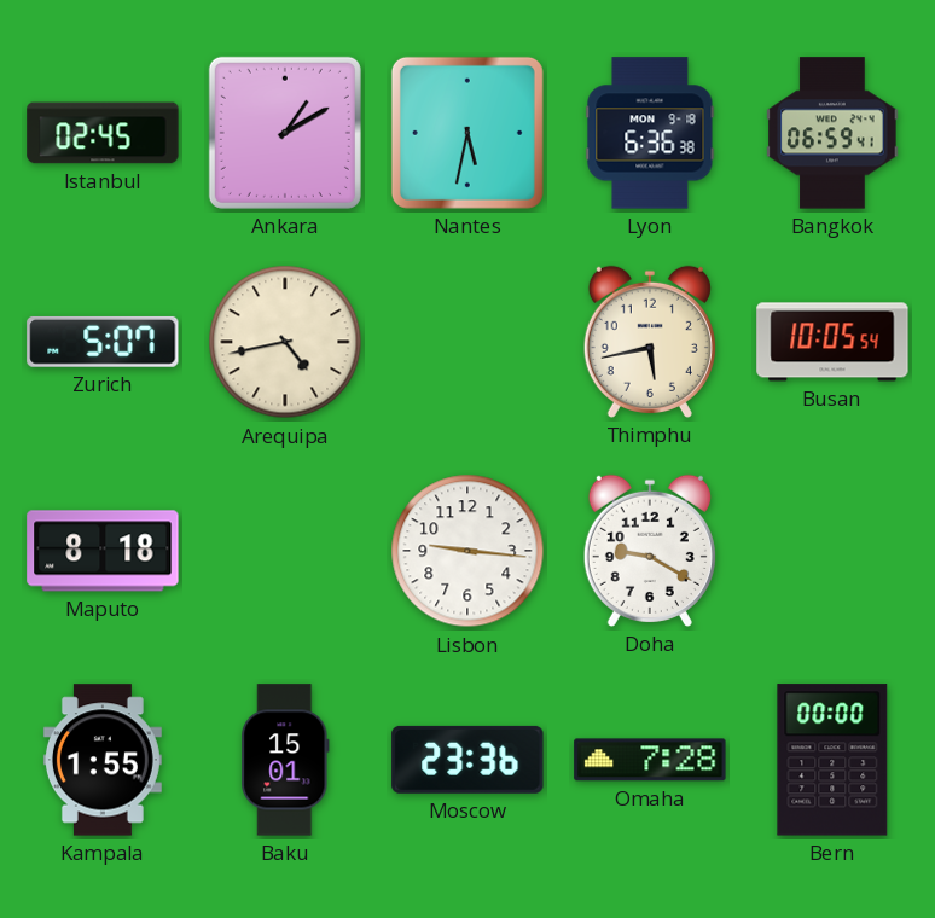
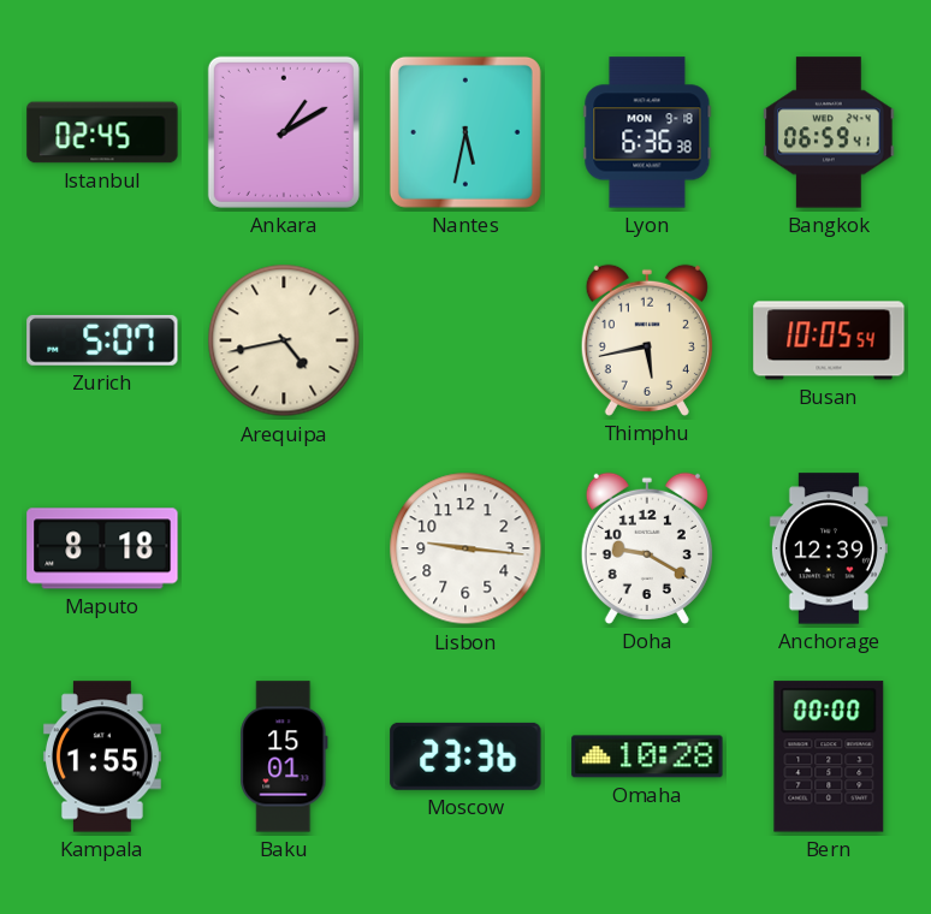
Anchorage: none -> 12:39
Omaha: 7:28 -> 10:28
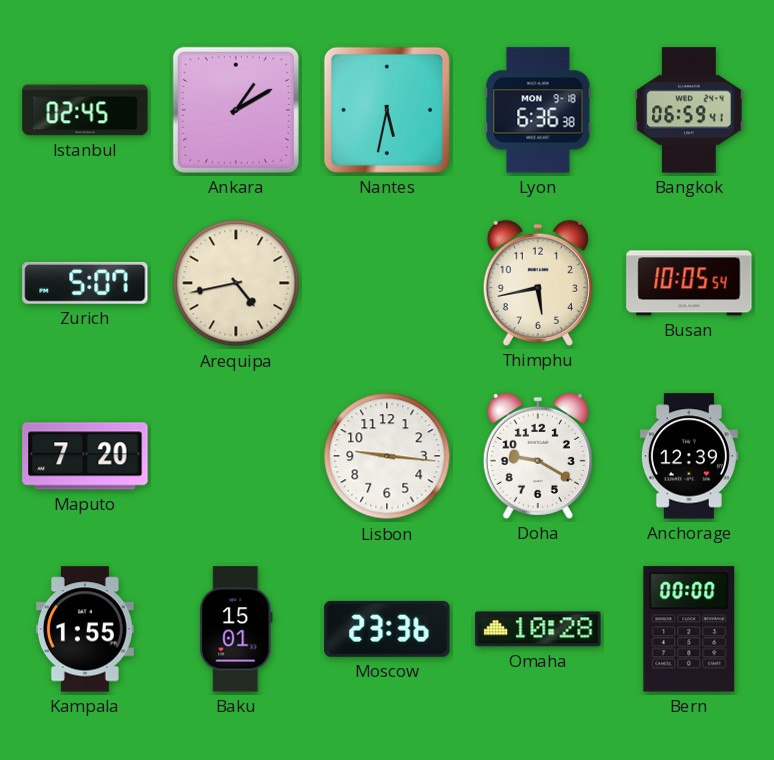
Maputo: 8:18 -> 7:20
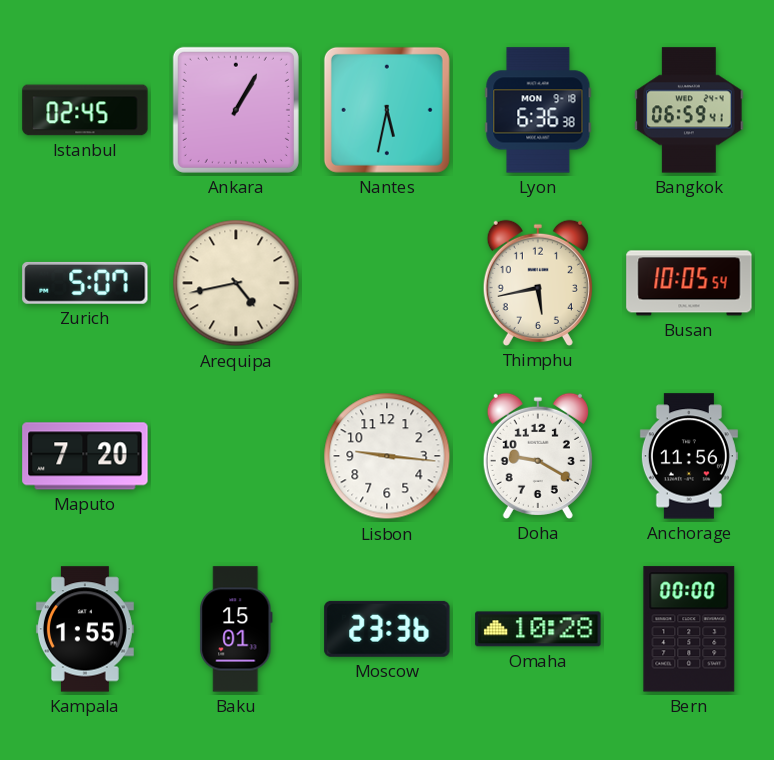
Ankara: 1:10 -> 1:05
Anchorage: 12:39 -> 11:56
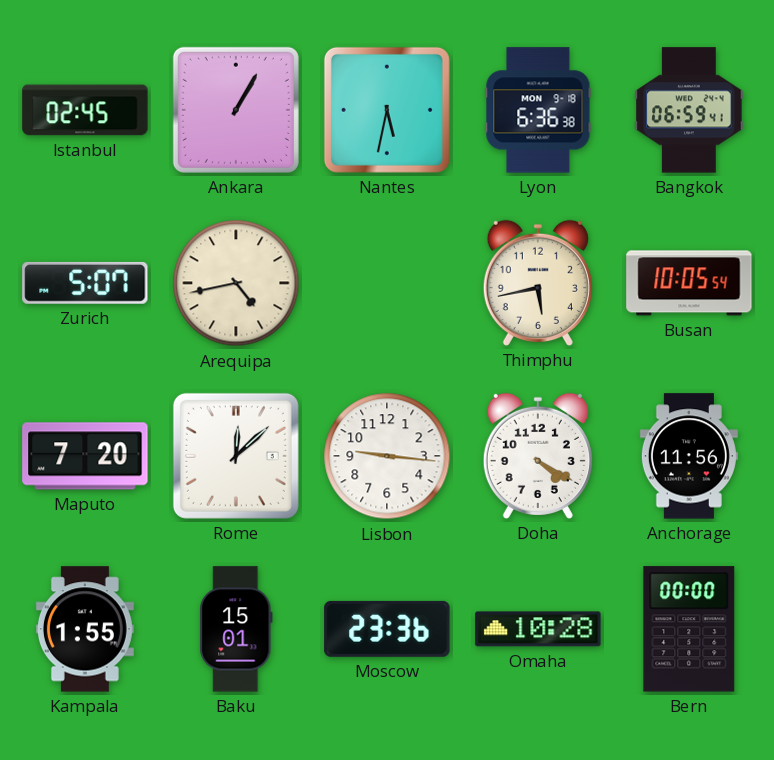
Rome: none -> 12:08
Doha: 9:20 -> 4:20
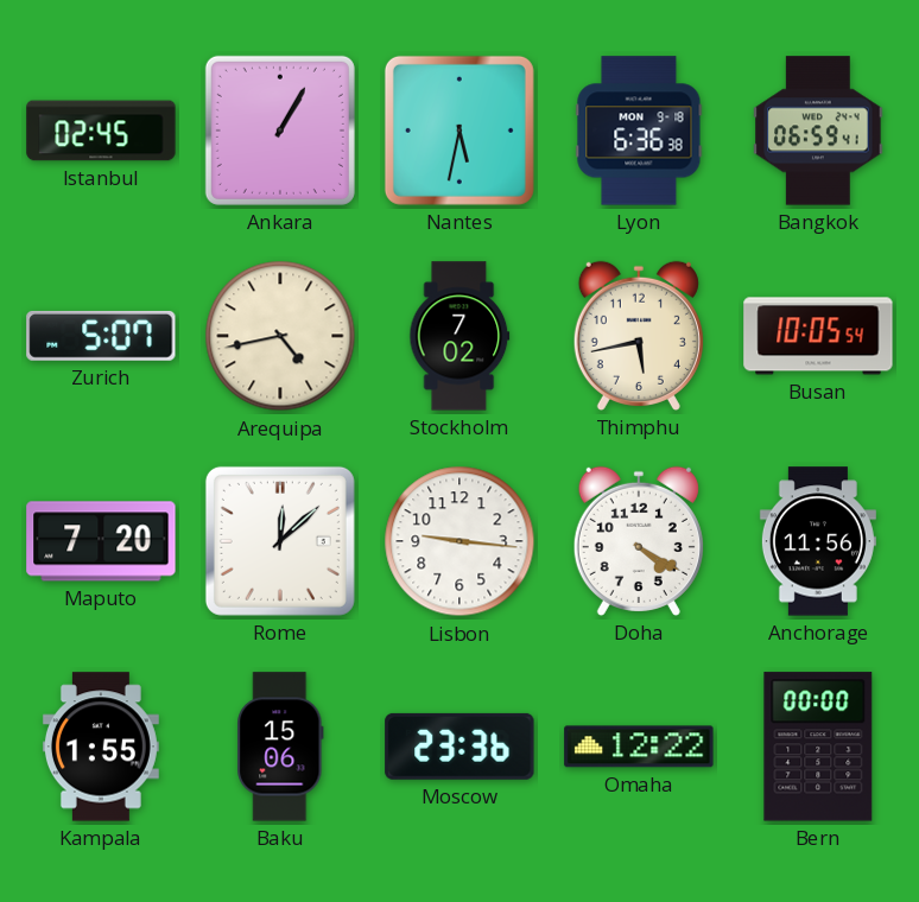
Stockholm: none -> 7:02
Baku: 15:01 -> 15:06
Omaha: 10:28 -> 12:22
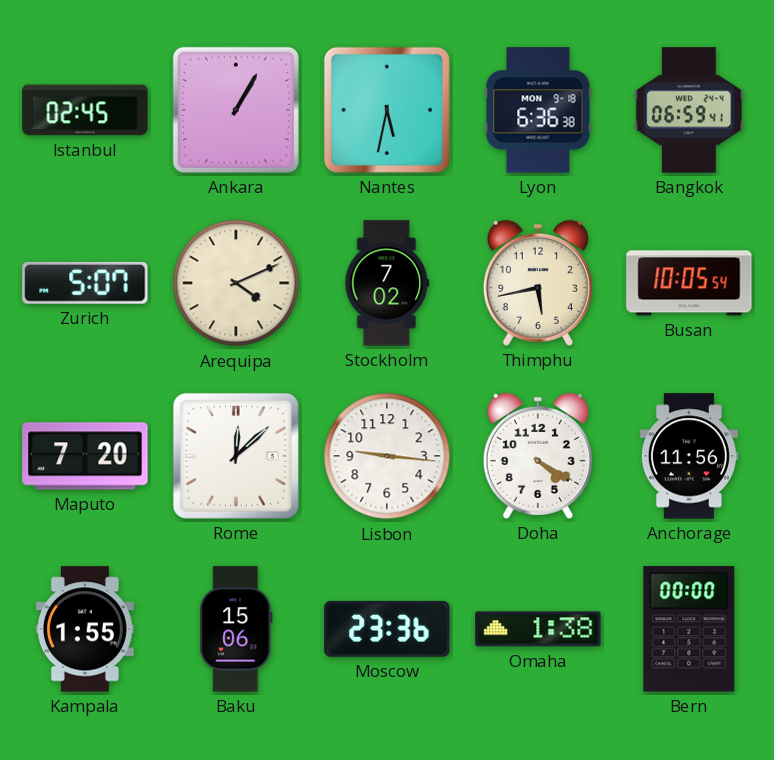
Arequipa: 4:43 -> 4:11
Omaha: 12:22 -> 1:38
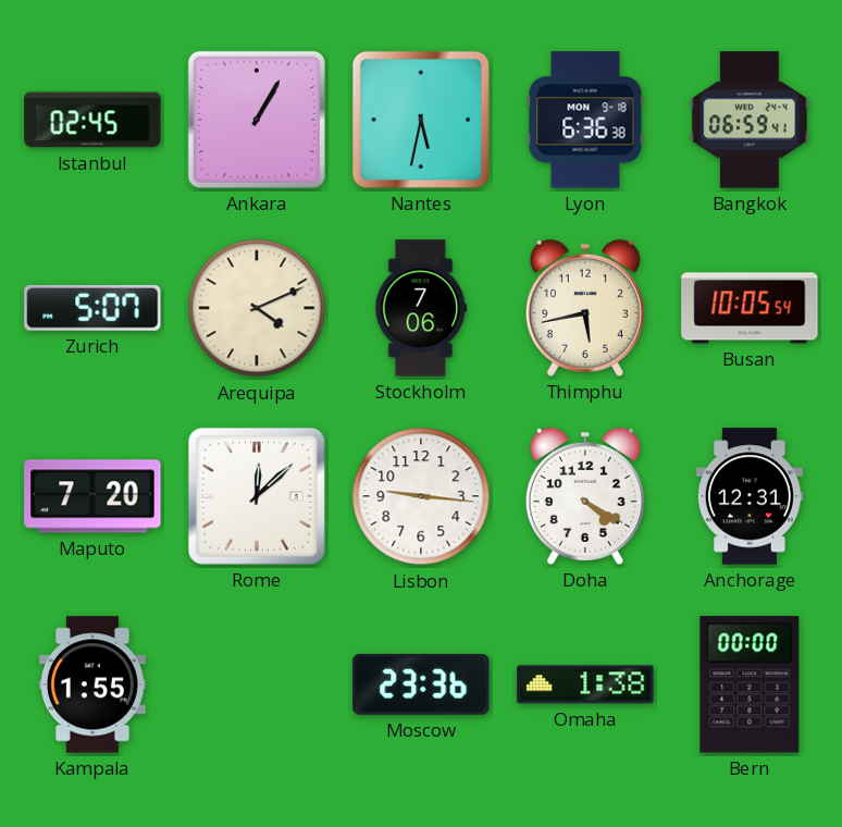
Stockholm: 7:02 -> 7:06
Anchorage: 11:56 -> 12:31
Baku: 15:06 -> none
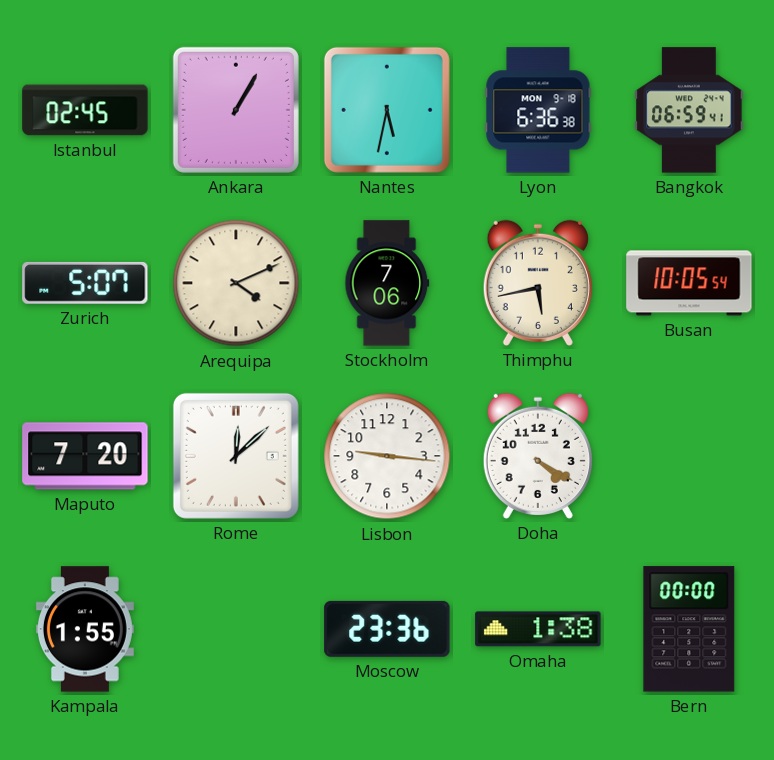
Anchorage: 12:31 -> none
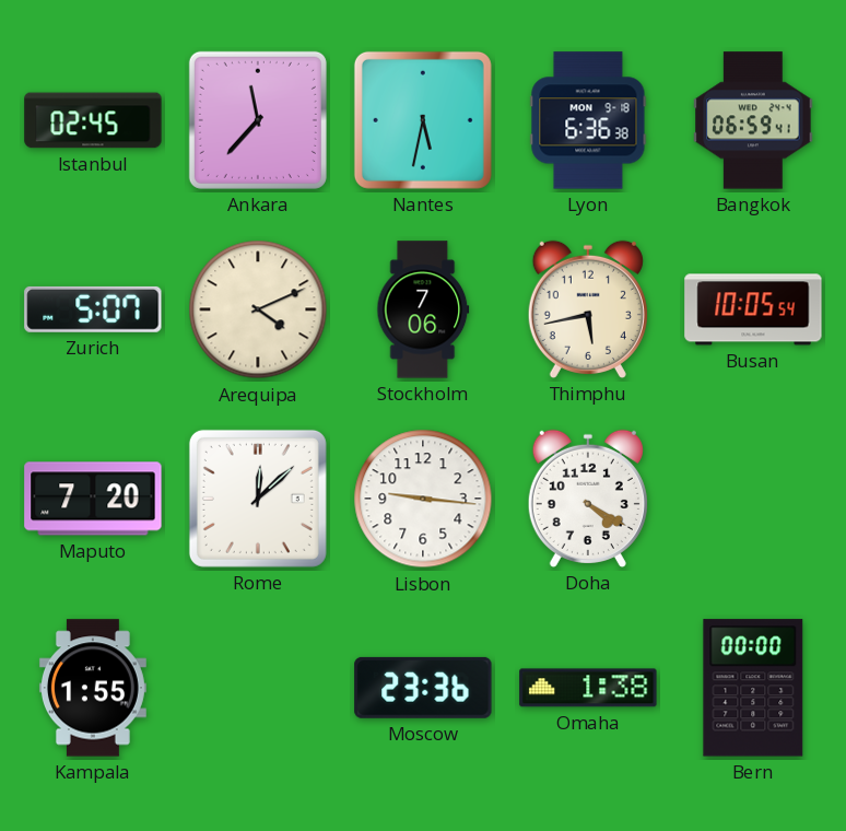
Ankara: 1:05 -> 11:37
